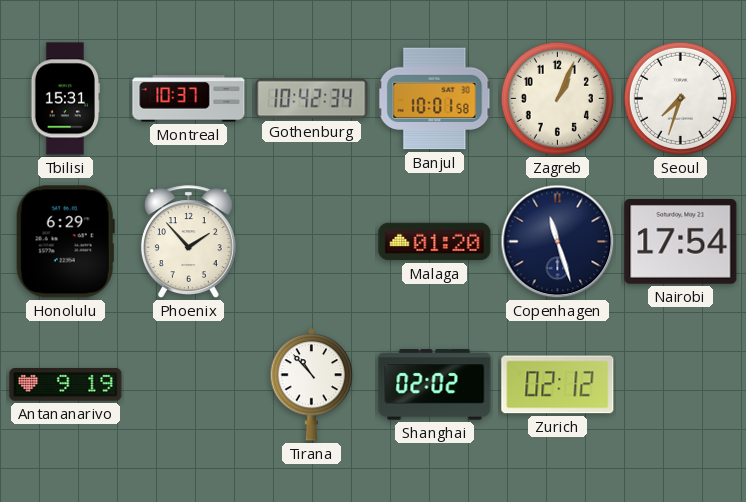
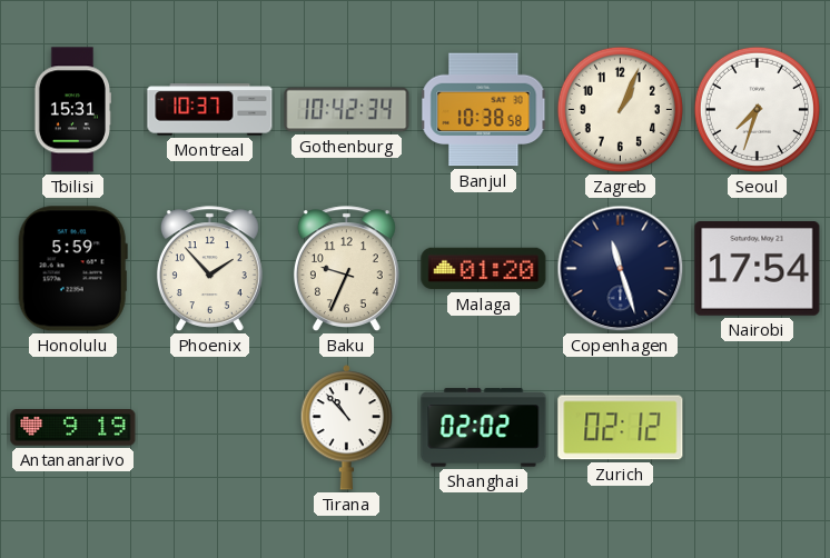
Banjul: 10:01 -> 10:38
Honolulu: 6:29 -> 5:59
Baku: none -> 9:34
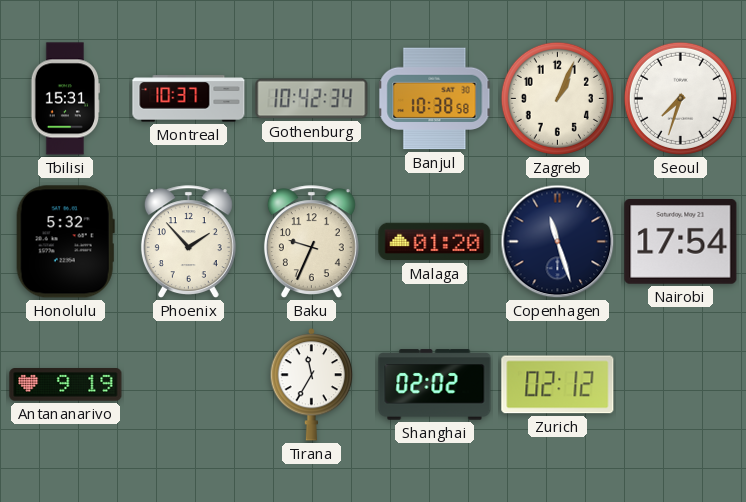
Honolulu: 5:59 -> 5:32
Tirana: 10:53 -> 11:35
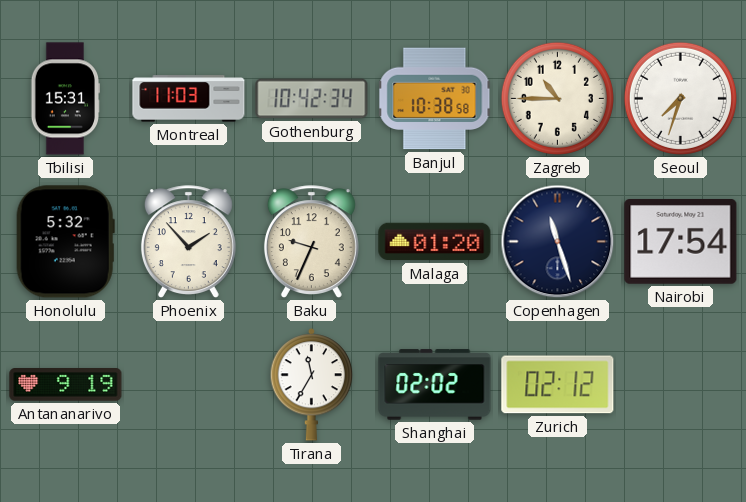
Montreal: 10:37 -> 11:03
Zagreb: 1:04 -> 10:45
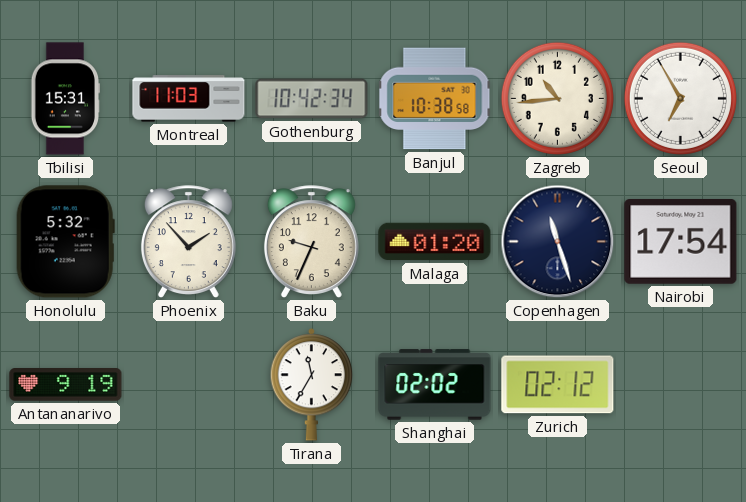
Zagreb: 10:45 -> 10:44
Seoul: 7:33 -> 6:55
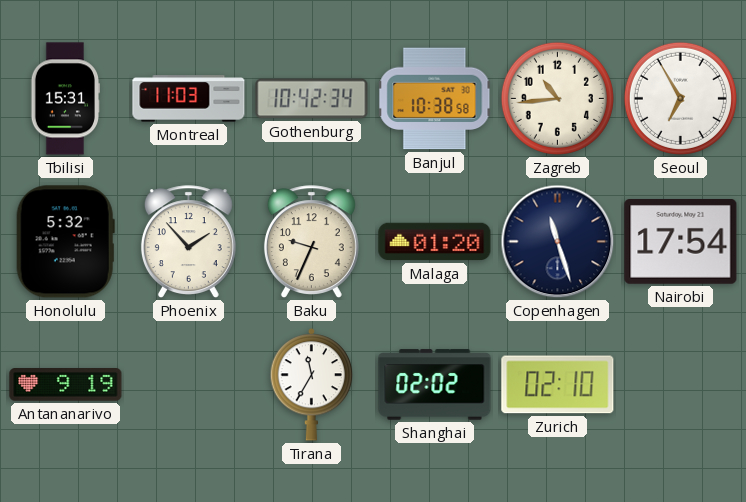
Zurich: 02:12 -> 02:10
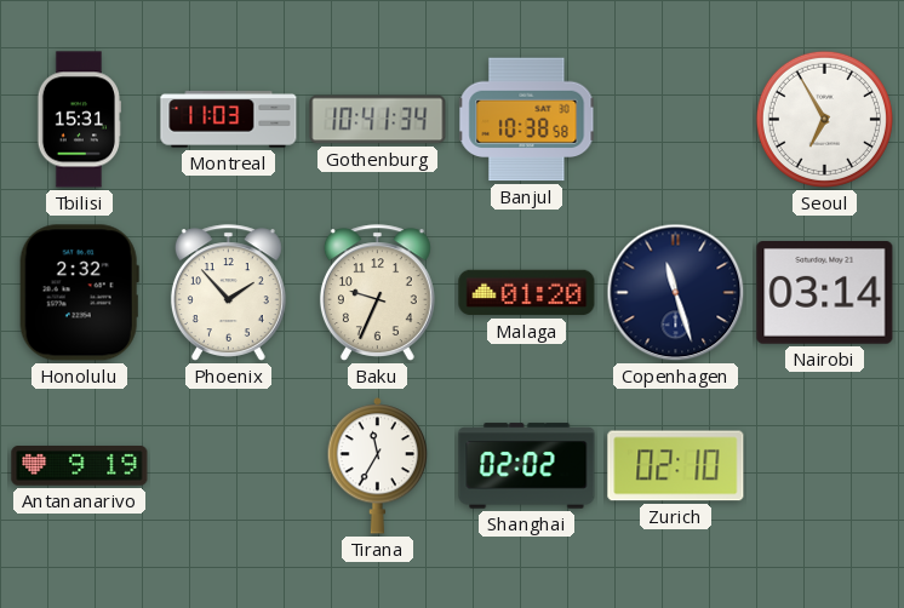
Gothenburg: 10:42 -> 10:41
Zagreb: 10:44 -> none
Honolulu: 5:32 -> 2:32
Nairobi: 17:54 -> 03:14
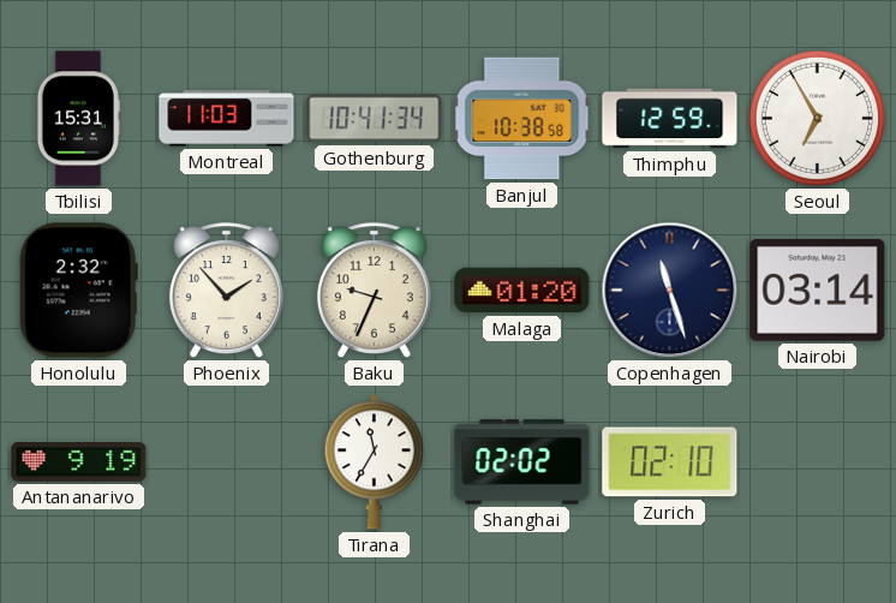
Thimphu: none -> 12:59
